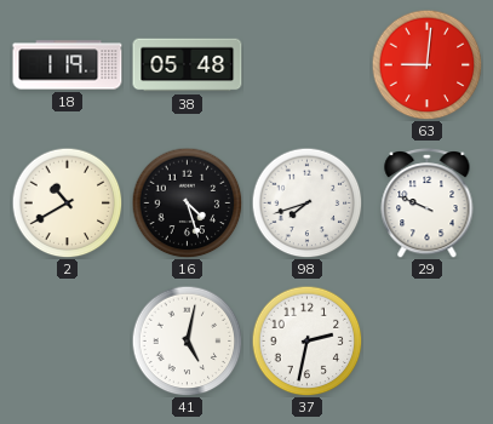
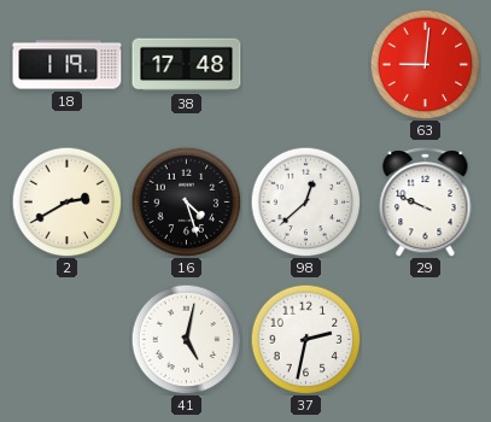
38: 05:48 -> 17:48
2: 10:40 -> 2:40
98: 7:42 -> 12:38
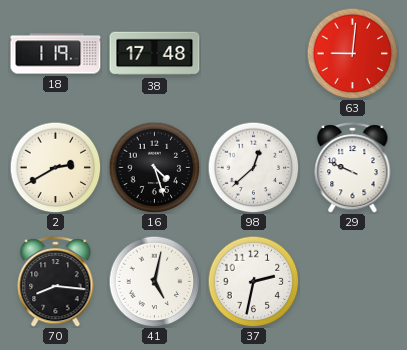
70: none -> 8:16
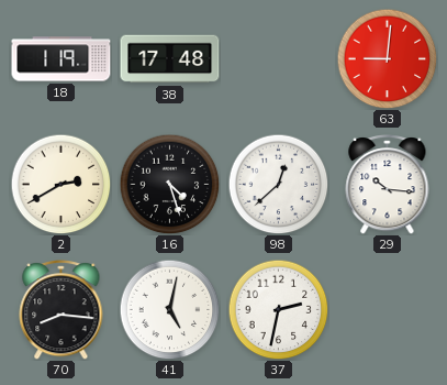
29: 9:49 -> 10:16
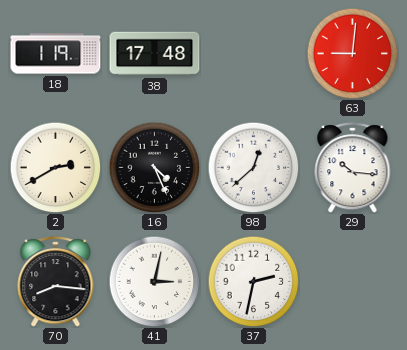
16: 4:27 -> 4:26
41: 5:02 -> 3:02
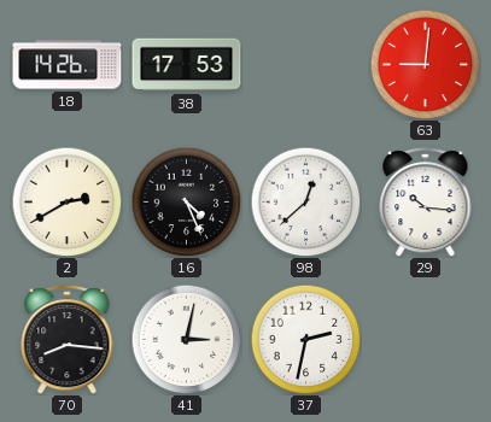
18: 1:19 -> 14:26
38: 17:48 -> 17:53
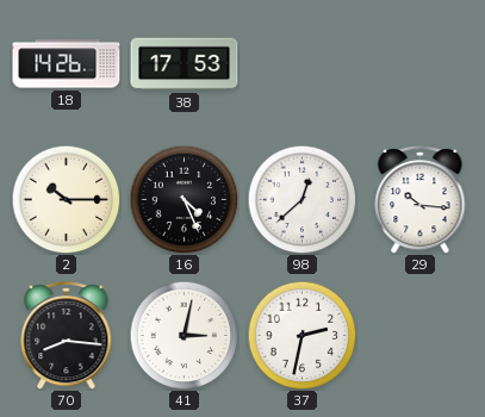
63: 9:01 -> none
2: 2:40 -> 10:15
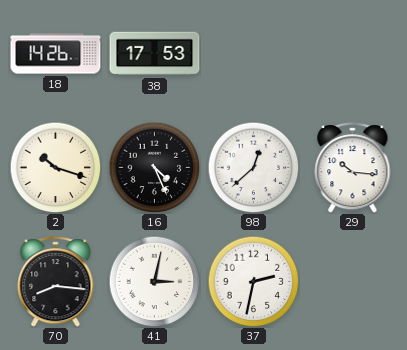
2: 10:15 -> 10:18
